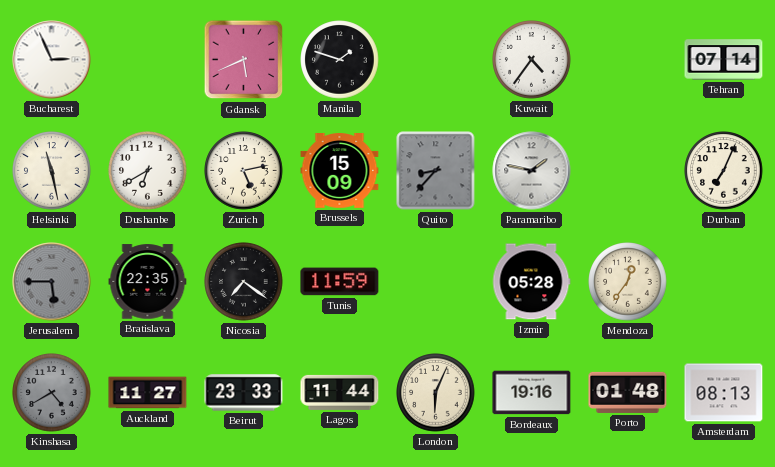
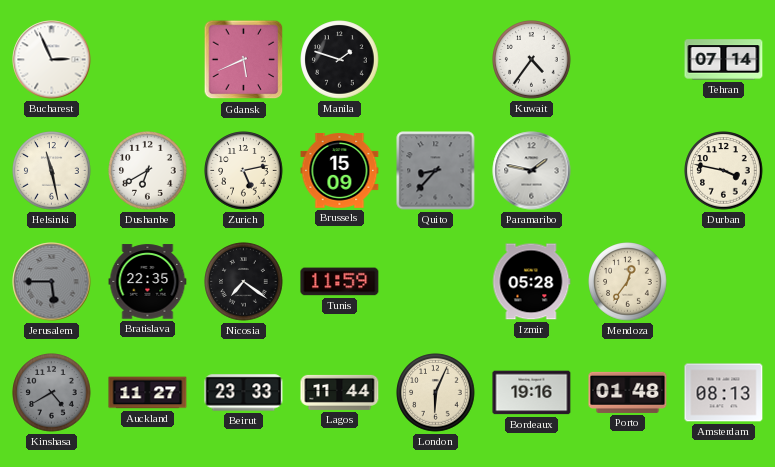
Durban: 7:04 -> 3:47
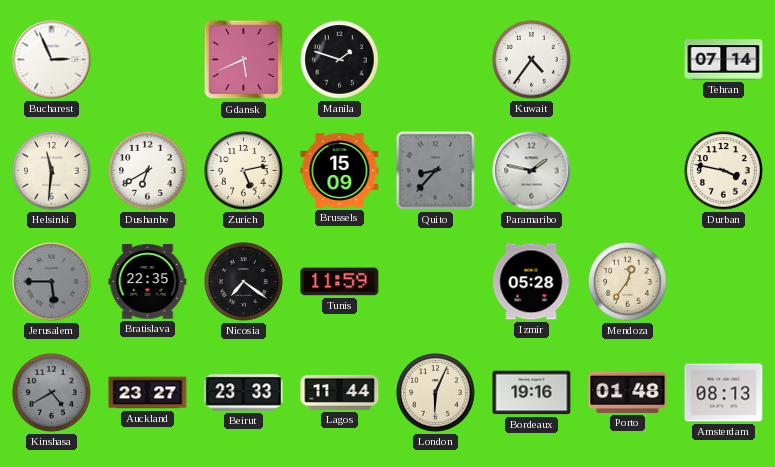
Helsinki: 11:28 -> 11:31
Auckland: 11:27 -> 23:27
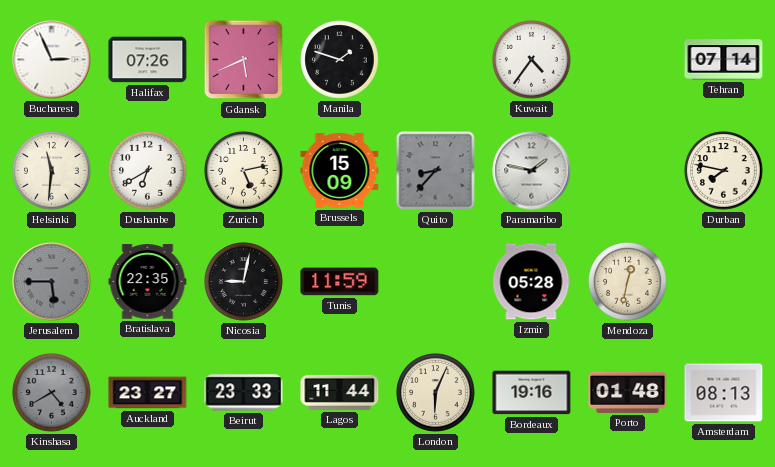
Halifax: none -> 07:26
Durban: 3:47 -> 7:47
Nicosia: 7:21 -> 9:02
Mendoza: 12:36 -> 12:32
